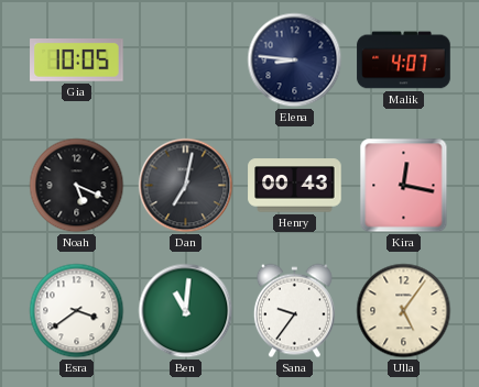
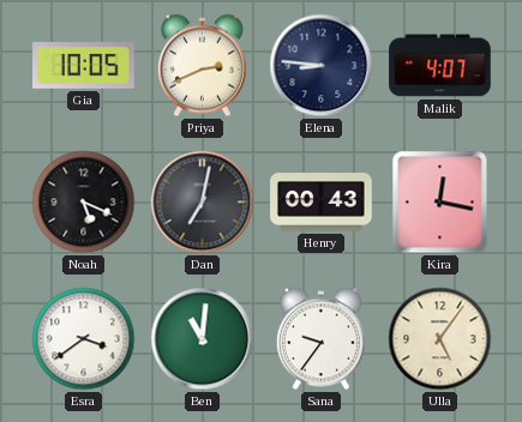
Priya: none -> 2:41
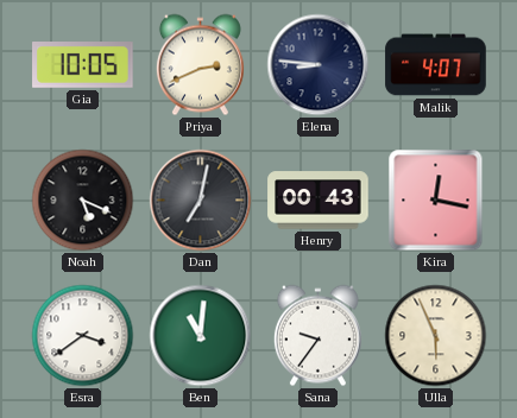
Ulla: 5:06 -> 5:56
